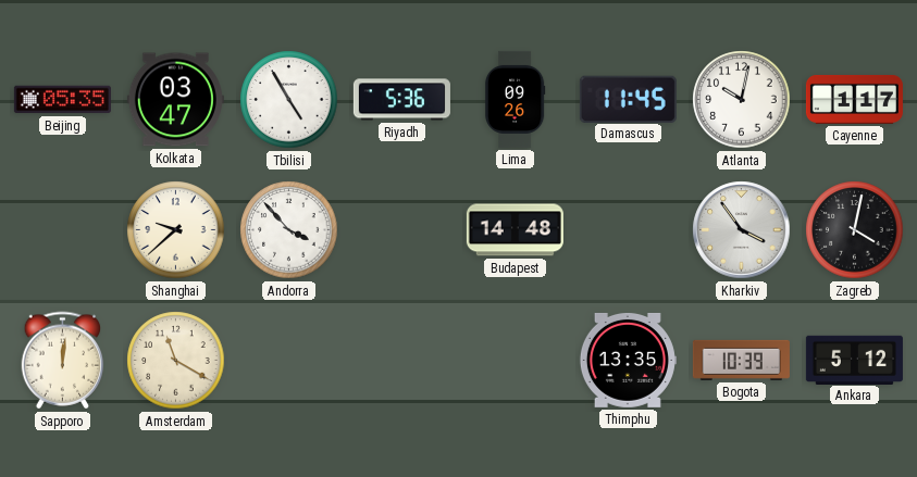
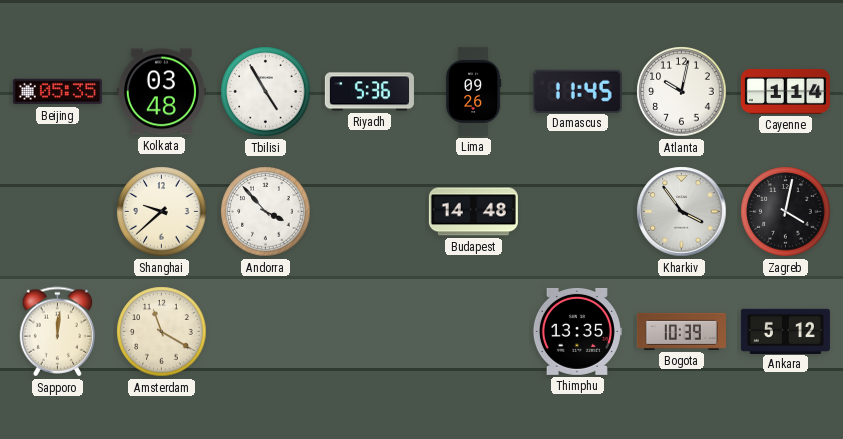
Kolkata: 03:47 -> 03:48
Cayenne: 1:17 -> 1:14
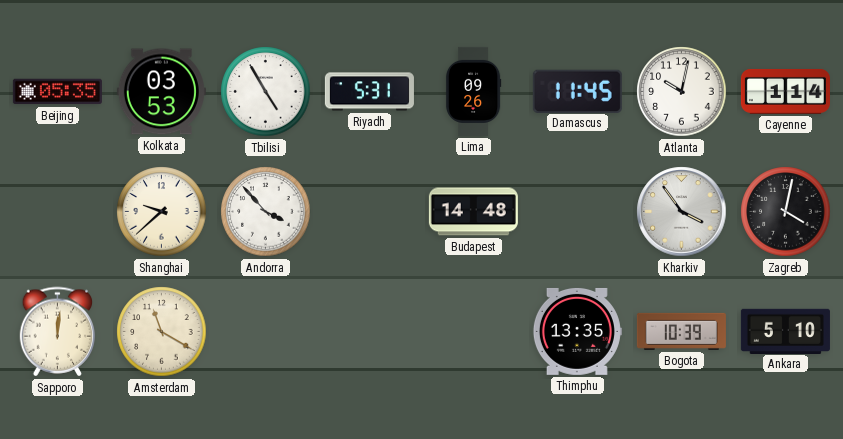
Kolkata: 03:48 -> 03:53
Riyadh: 5:36 -> 5:31
Ankara: 5:12 -> 5:10
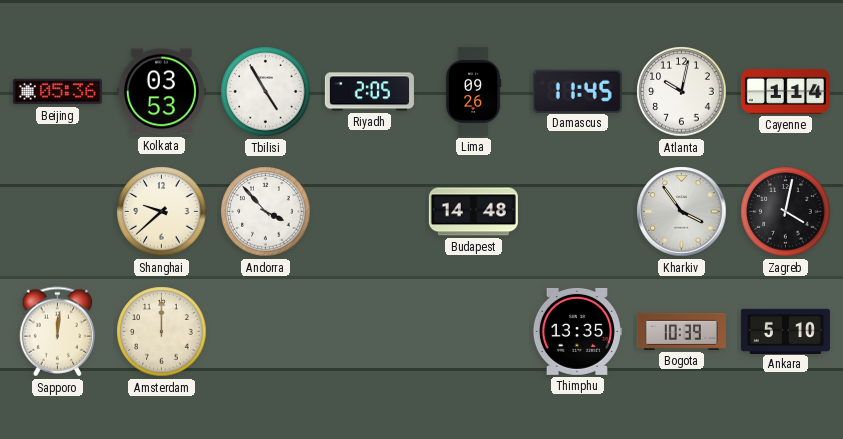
Beijing: 05:35 -> 05:36
Riyadh: 5:31 -> 2:05
Amsterdam: 11:20 -> 12:00
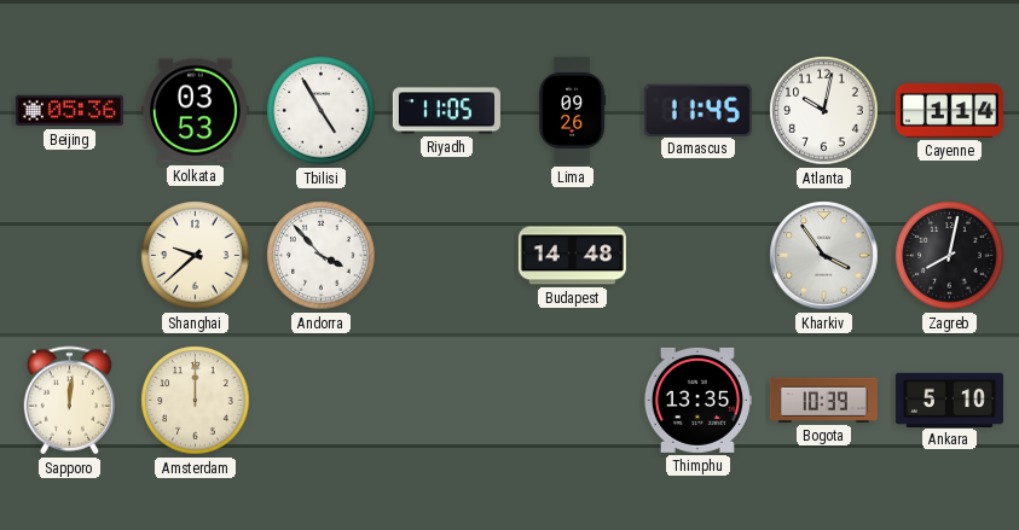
Riyadh: 2:05 -> 11:05
Zagreb: 4:02 -> 8:02
